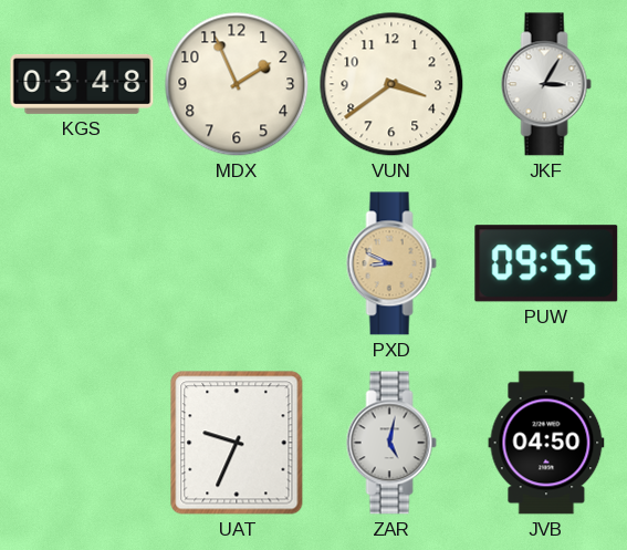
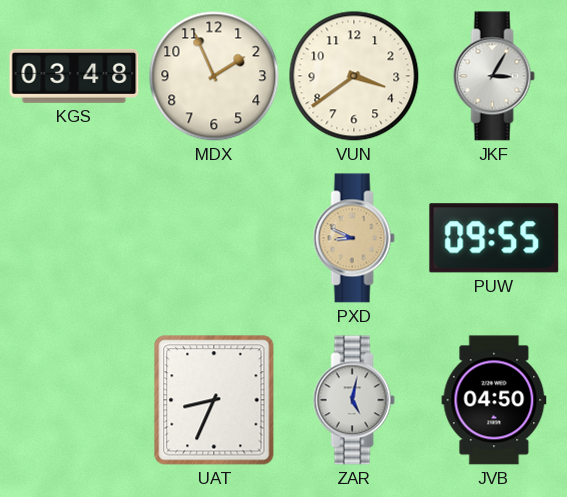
UAT: 9:34 -> 8:34
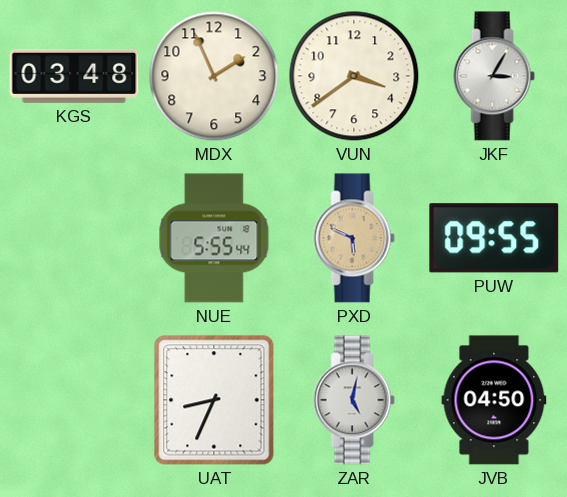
NUE: none -> 5:55
PXD: 8:49 -> 5:49
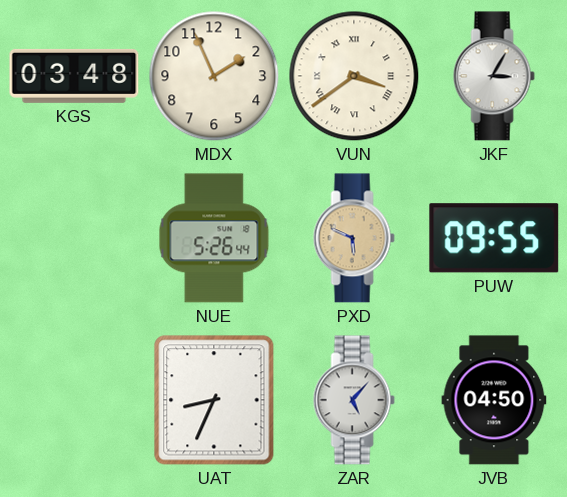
VUN numerals: Arabic -> Roman
NUE: 5:55 -> 5:26
ZAR: 5:02 -> 5:07
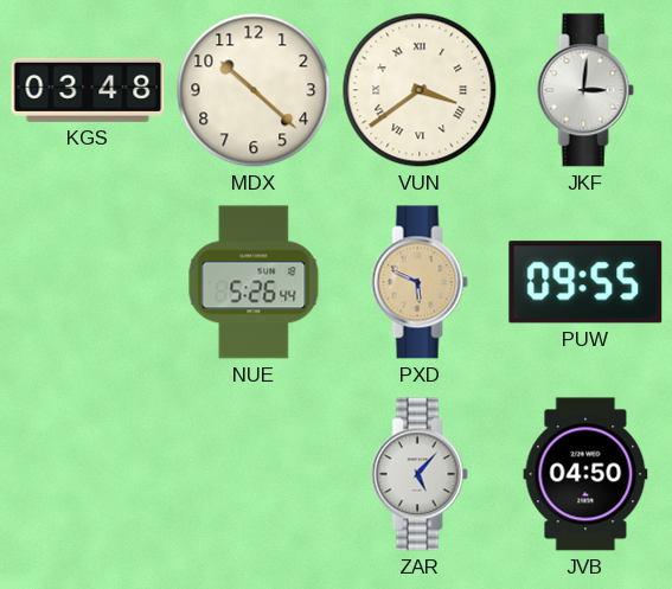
MDX: 1:56 -> 10:22
JKF: 3:05 -> 3:01
UAT: 8:34 -> none
